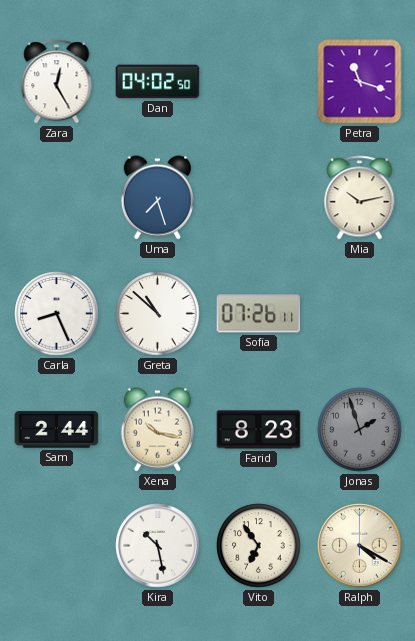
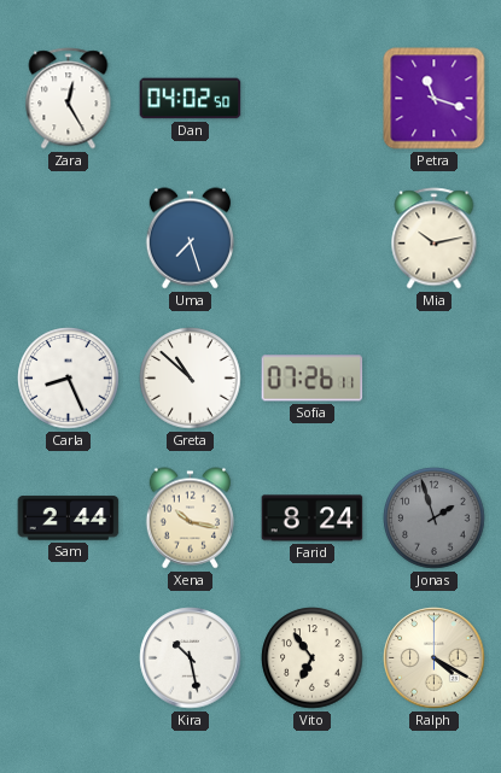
Farid: 8:23 -> 8:24
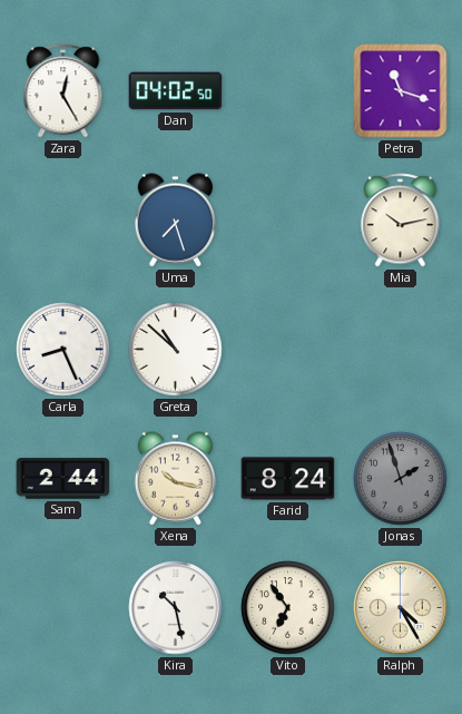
Sofia: 07:26 -> none
Ralph: 4:20 -> 4:25
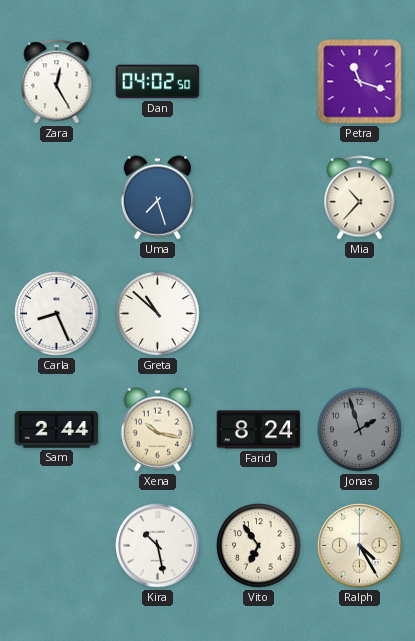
Mia: 10:13 -> 10:37
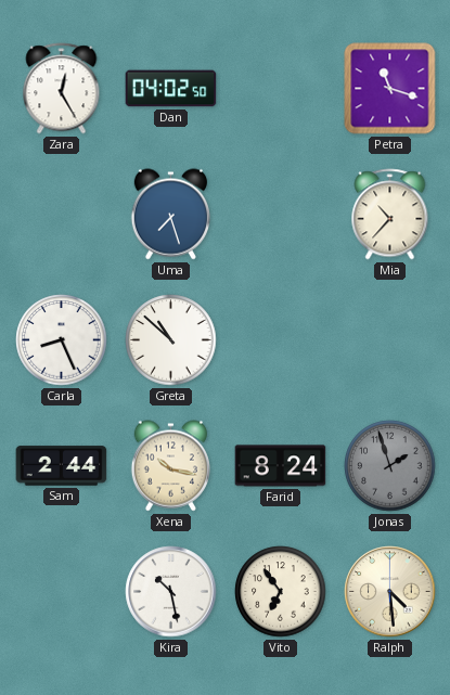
Ralph: 4:25 -> 4:29
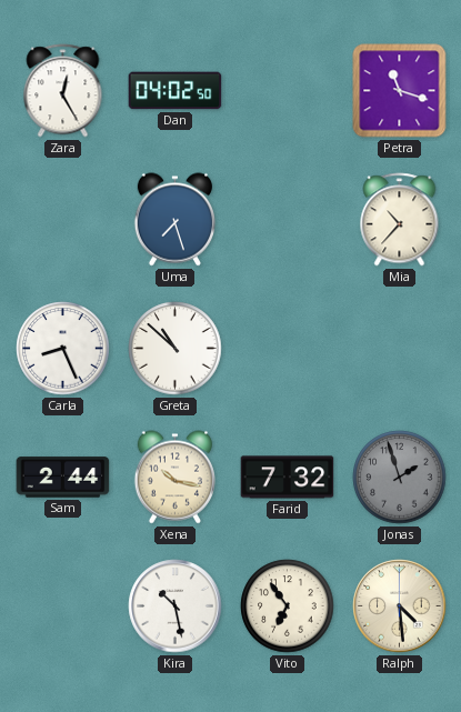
Farid: 8:24 -> 7:32
